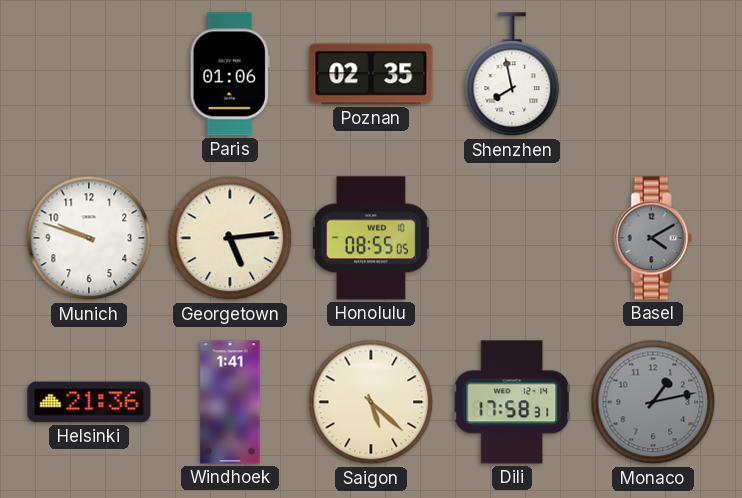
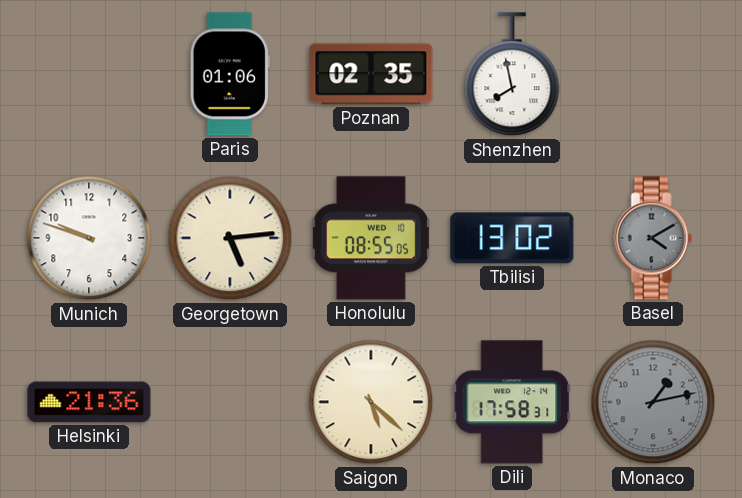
Tbilisi: none -> 13:02
Windhoek: 1:41 -> none
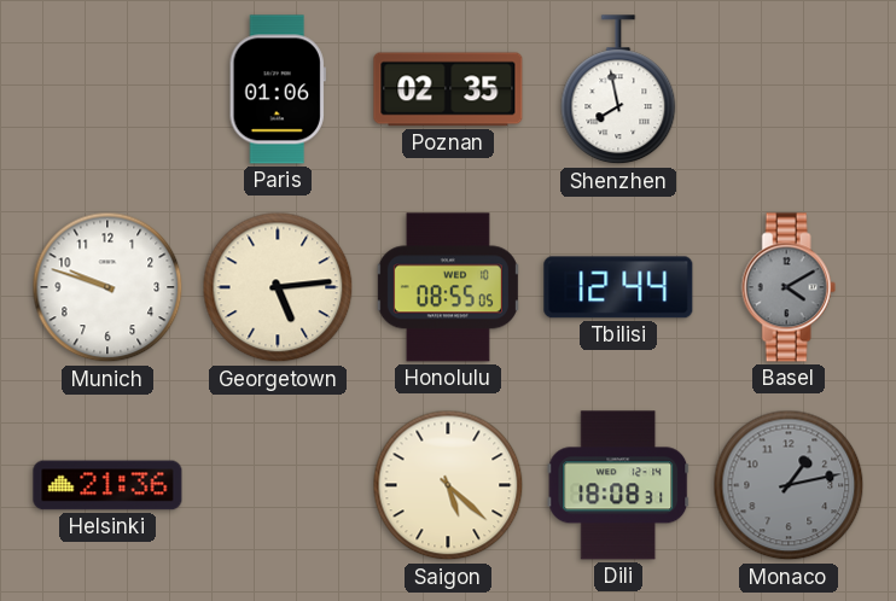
Tbilisi: 13:02 -> 12:44
Dili: 17:58 -> 18:08
